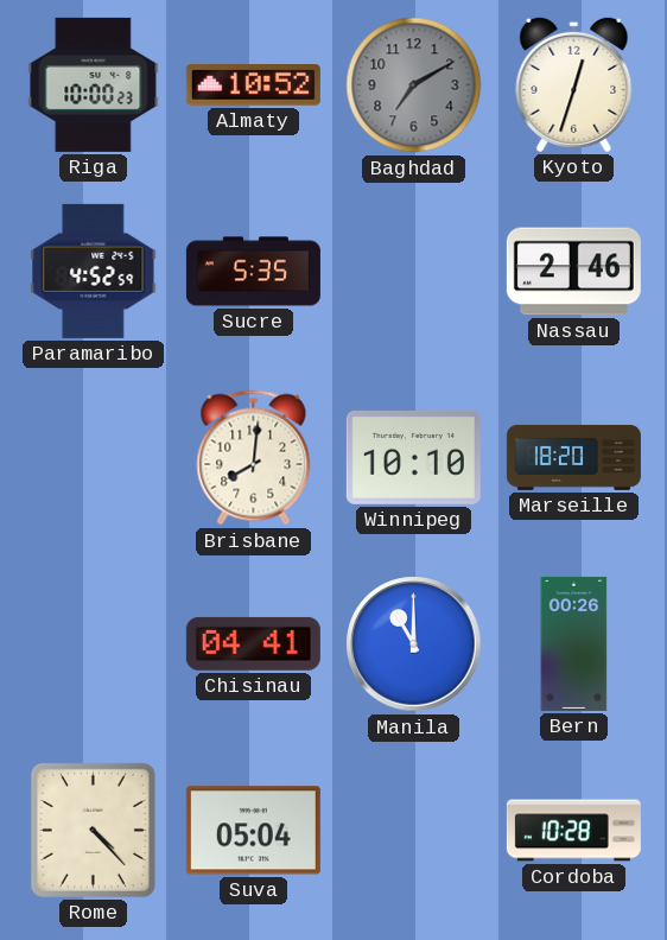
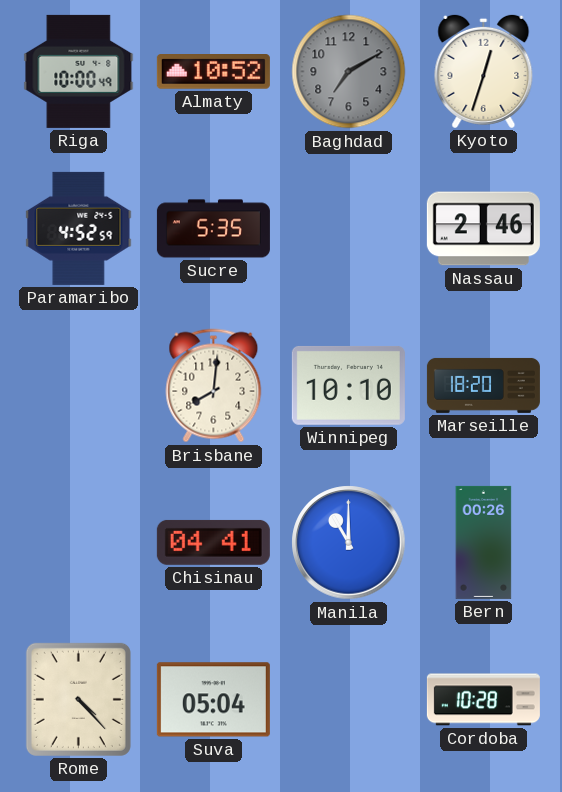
Riga: 10:00:23 -> 10:00:49
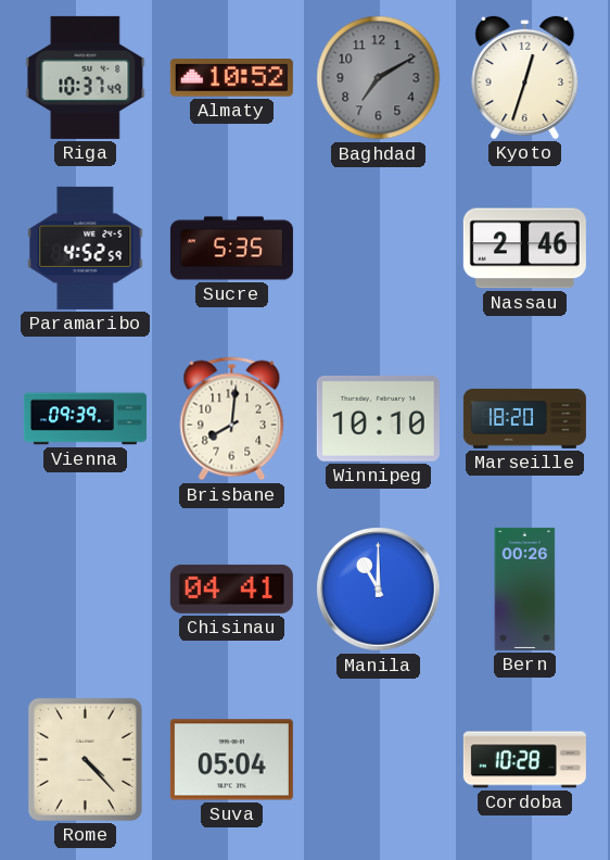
Riga: 10:00 -> 10:37
Vienna: none -> 09:39
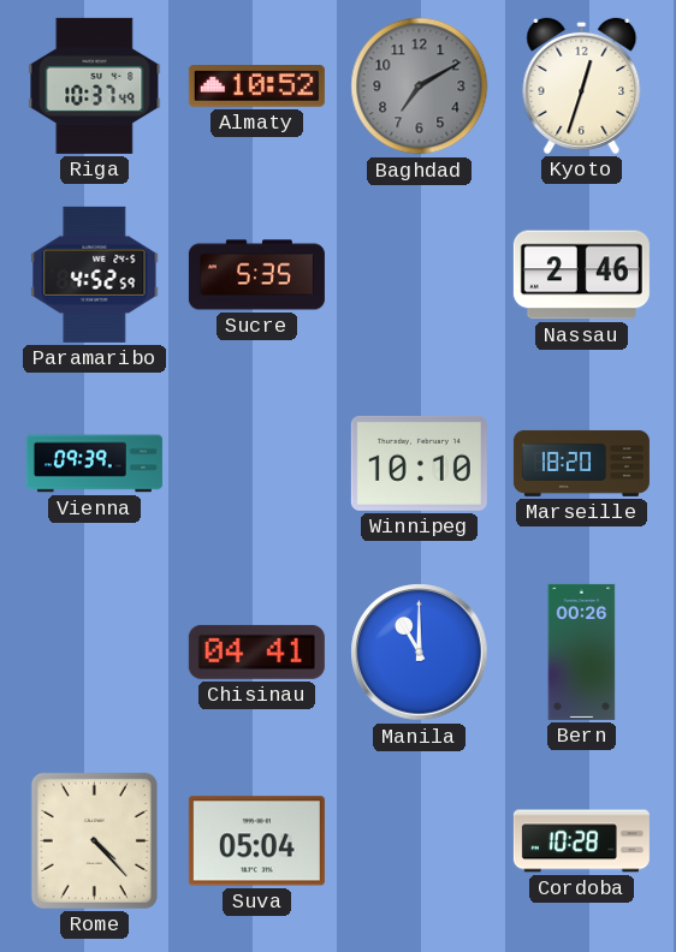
Brisbane: 8:01 -> none
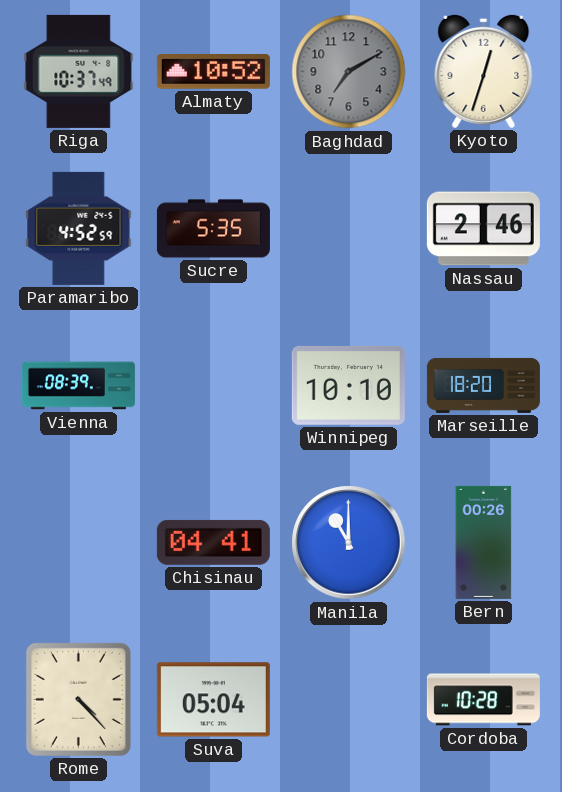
Vienna: 09:39 -> 08:39
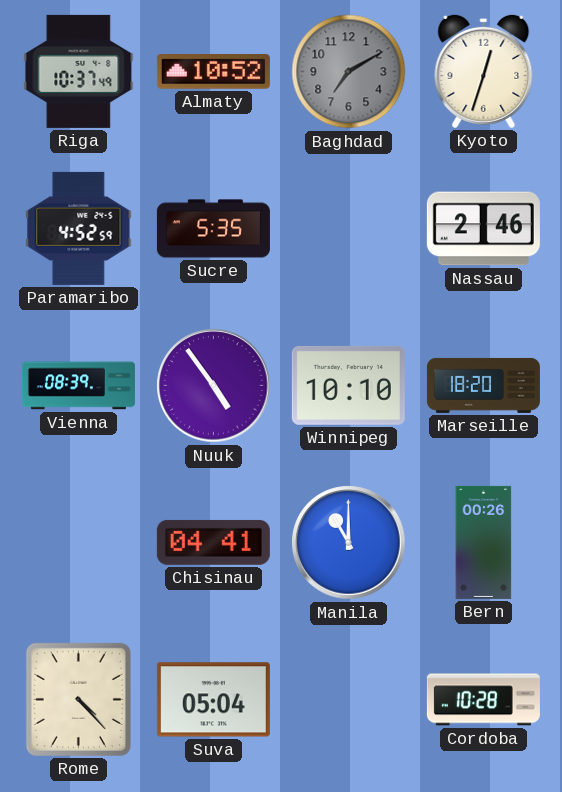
Nuuk: none -> 4:54
